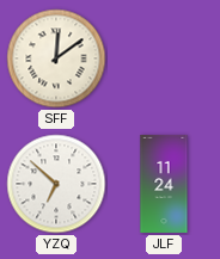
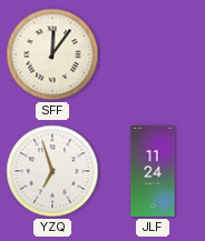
SFF: 12:09 -> 12:06
YZQ: 6:52 -> 6:57
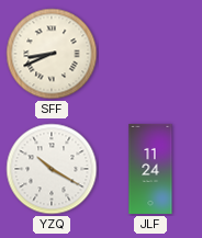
SFF: 12:06 -> 8:41
YZQ: 6:57 -> 10:20
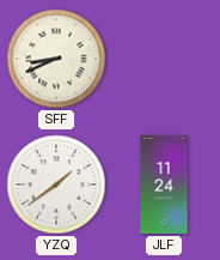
YZQ: 10:20 -> 1:39
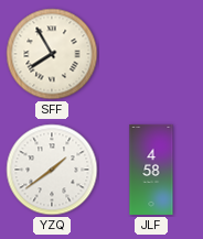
SFF: 8:41 -> 7:55
JLF: 11:24 -> 4:58
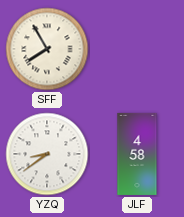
YZQ: 1:39 -> 8:39
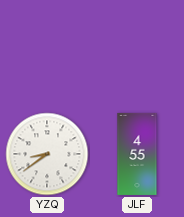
SFF: 7:55 -> none
JLF: 4:58 -> 4:55
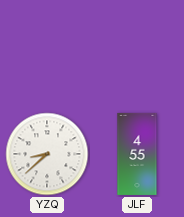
YZQ: 8:39 -> 8:38
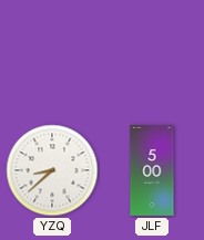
JLF: 4:55 -> 5:00
